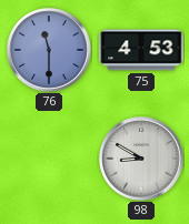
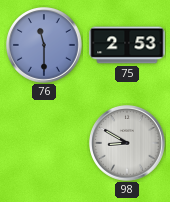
75: 4:53 -> 2:53
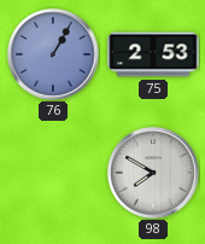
76: 11:30 -> 1:05
98: 8:50 -> 7:50
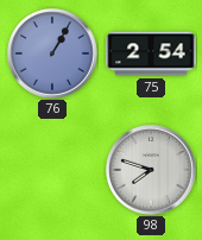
75: 2:53 -> 2:54
98: 7:50 -> 7:48
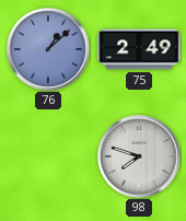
76: 1:05 -> 1:08
75: 2:54 -> 2:49
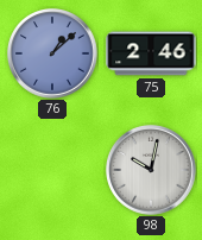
75: 2:49 -> 2:46
98: 7:48 -> 10:02
